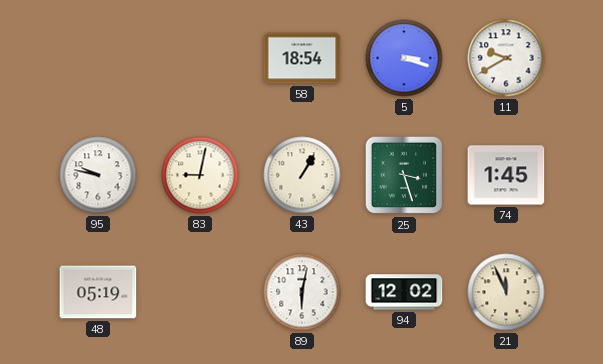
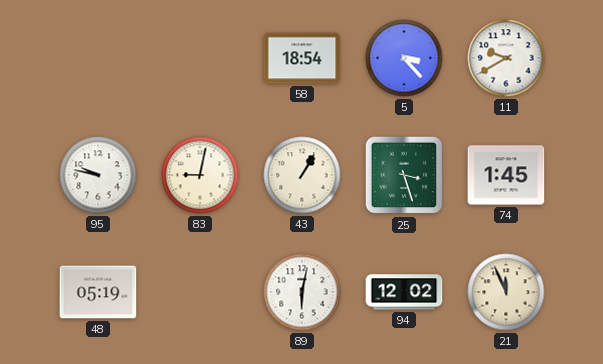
5: 3:18 -> 3:23
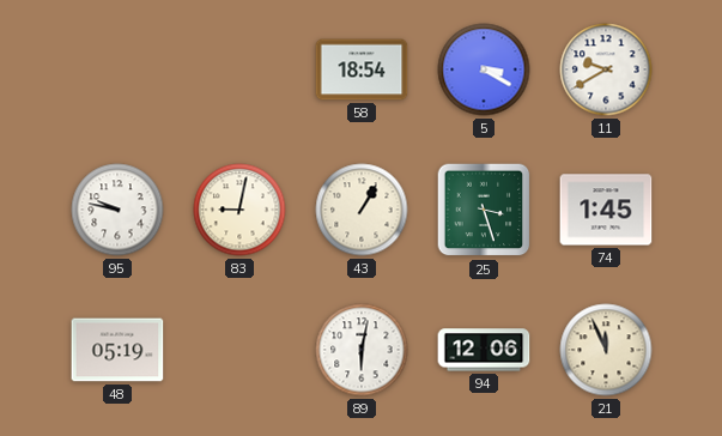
5: 3:23 -> 3:20
94: 12:02 -> 12:06
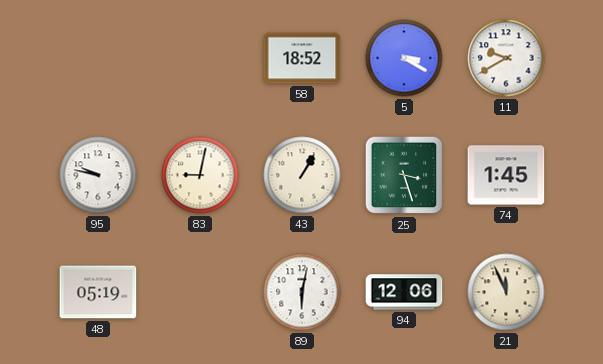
58: 18:54 -> 18:52
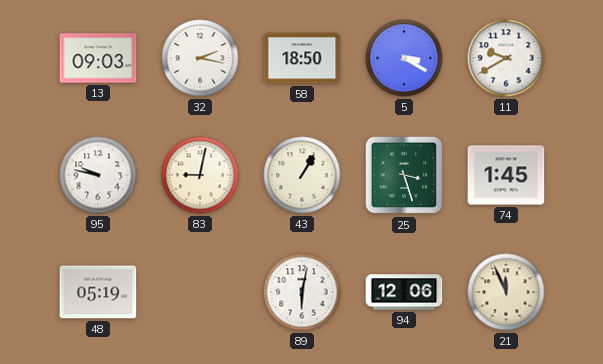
13: none -> 09:03
32: none -> 2:17
58: 18:52 -> 18:50
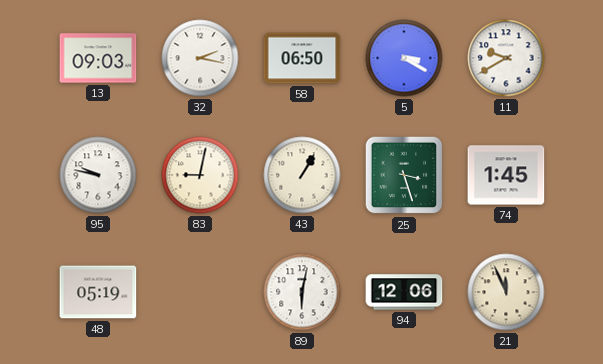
58: 18:50 -> 06:50
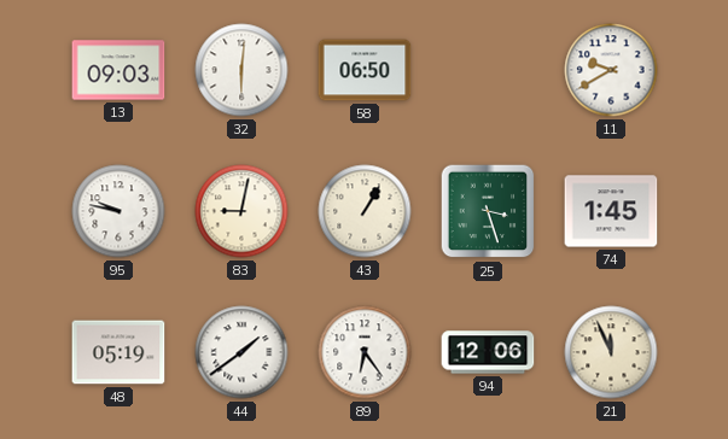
32: 2:17 -> 6:01
5: 3:20 -> none
44: none -> 1:39
89: 6:02 -> 6:24
